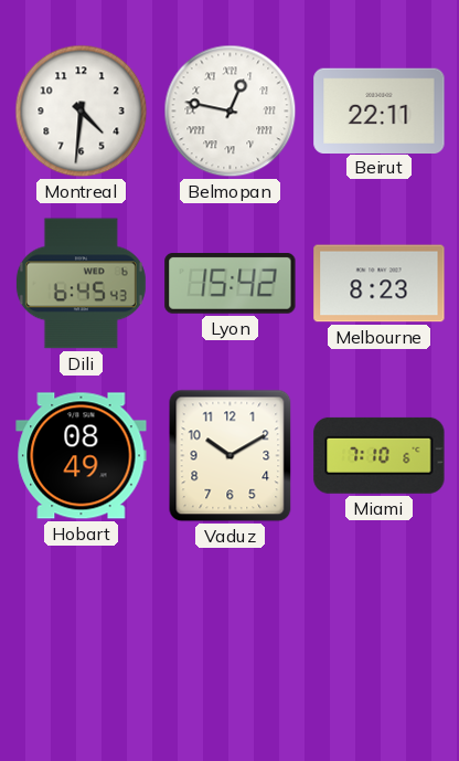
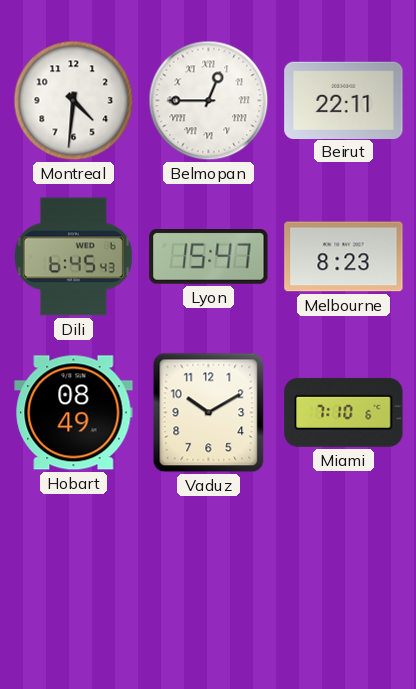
Belmopan: 12:47 -> 12:45
Lyon: 15:42 -> 15:47
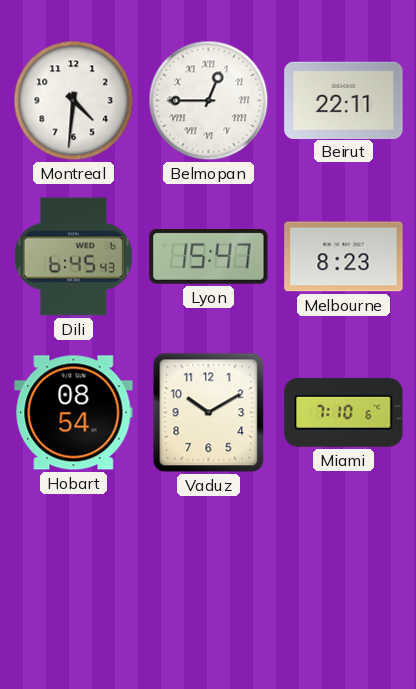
Hobart: 08:49 -> 08:54
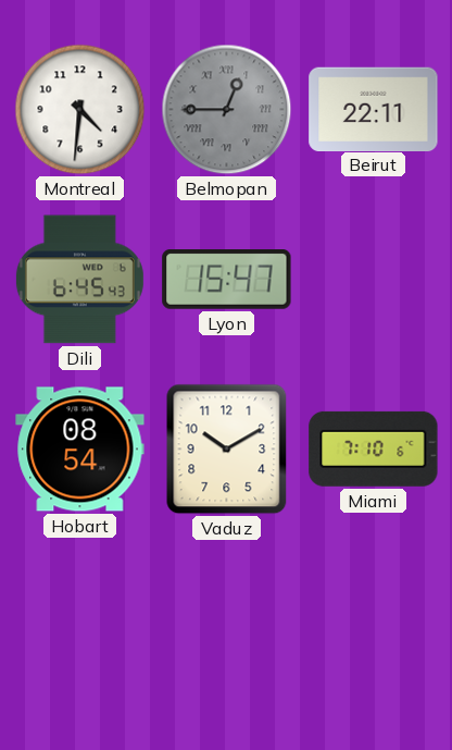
Belmopan dial: white -> grey
Melbourne: 8:23 -> none
